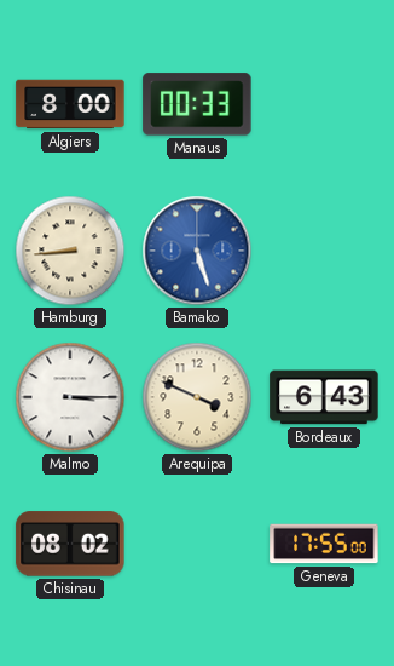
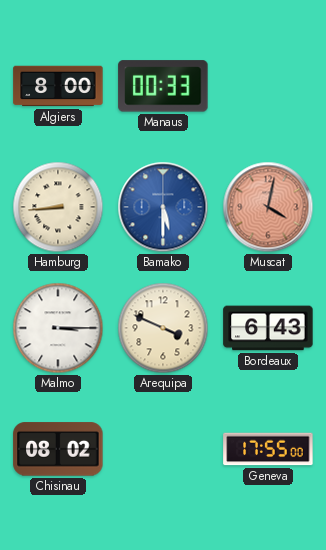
Bamako: 5:27 -> 5:30
Muscat: none -> 4:02
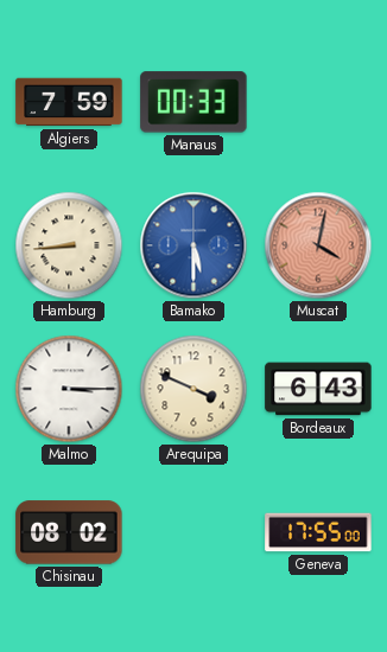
Algiers: 8:00 -> 7:59
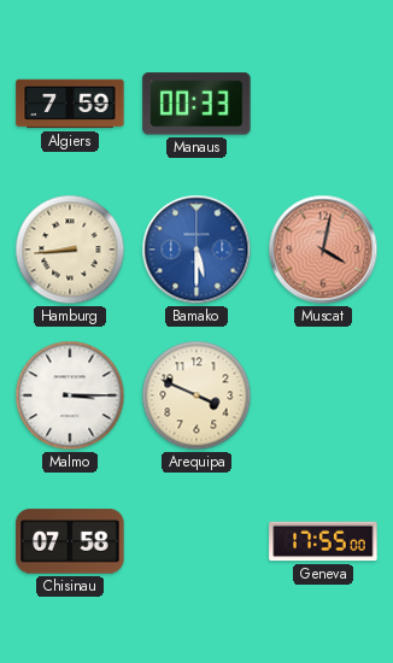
Bordeaux: 6:43 -> none
Chisinau: 08:02 -> 07:58
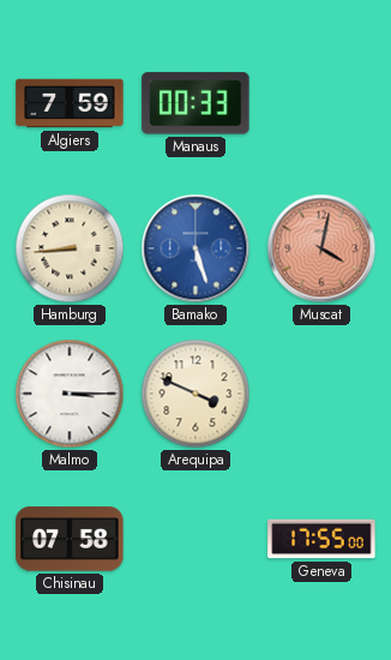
Bamako: 5:30 -> 5:27
